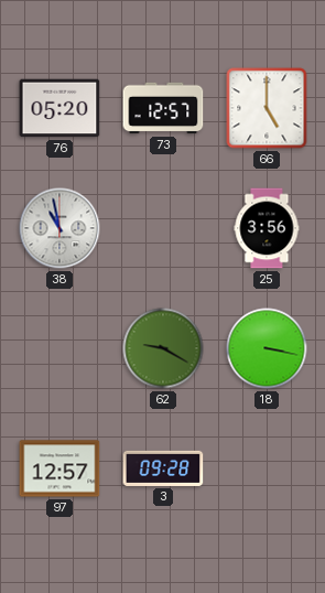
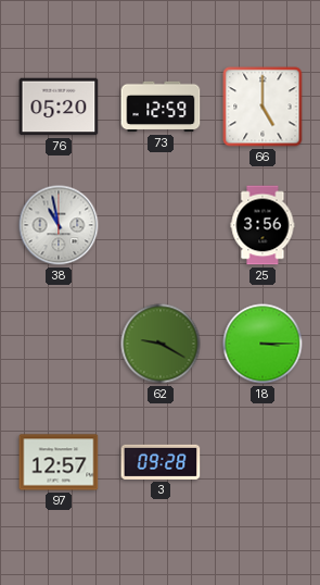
73: 12:57 -> 12:59
18: 3:17 -> 3:15
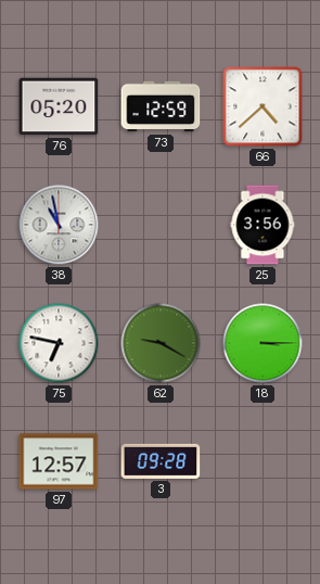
66: 5:00 -> 4:38
75: none -> 6:47
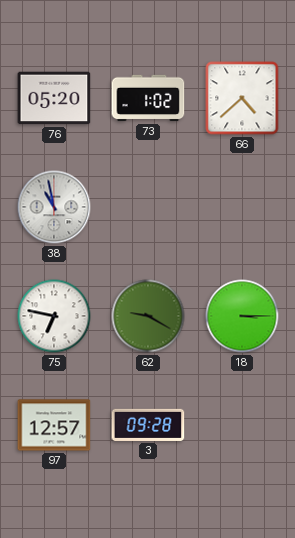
73: 12:59 -> 1:02
25: 3:56 -> none
